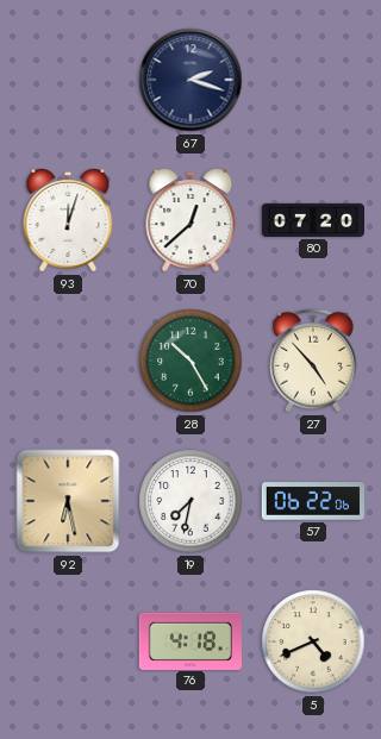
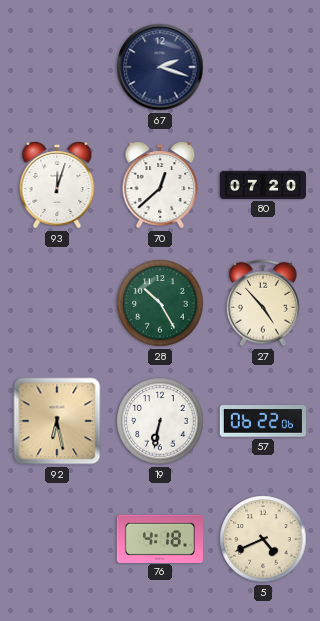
19: 7:32 -> 6:32
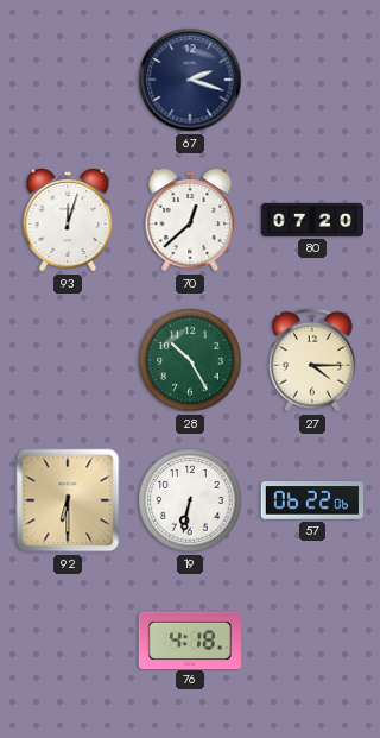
27: 4:53 -> 4:15
92: 6:28 -> 6:30
5: 4:41 -> none
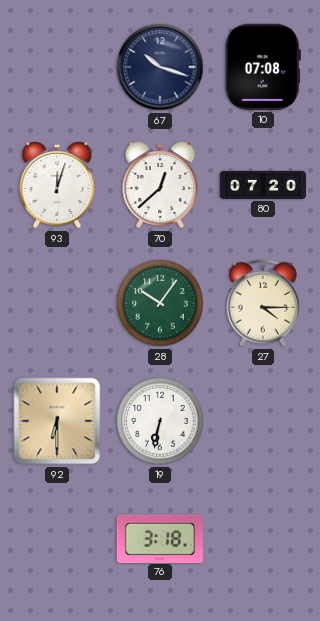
67: 2:18 -> 10:18
10: none -> 07:08
28: 10:25 -> 10:06
57: 06:22 -> none
76: 4:18 -> 3:18
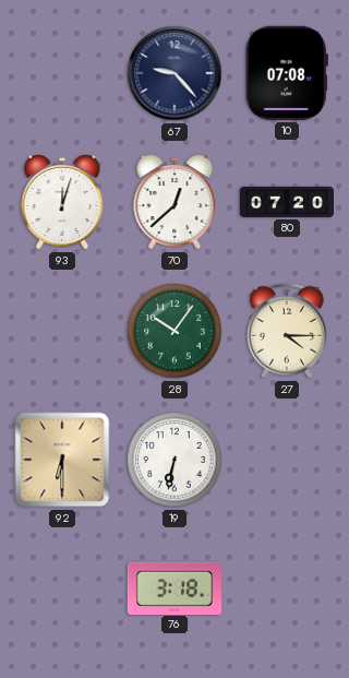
67: 10:18 -> 9:23
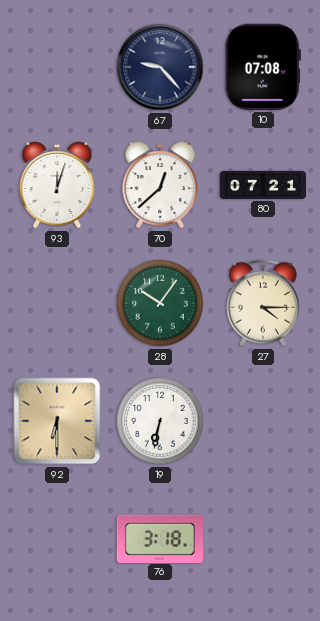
80: 07:20 -> 07:21
